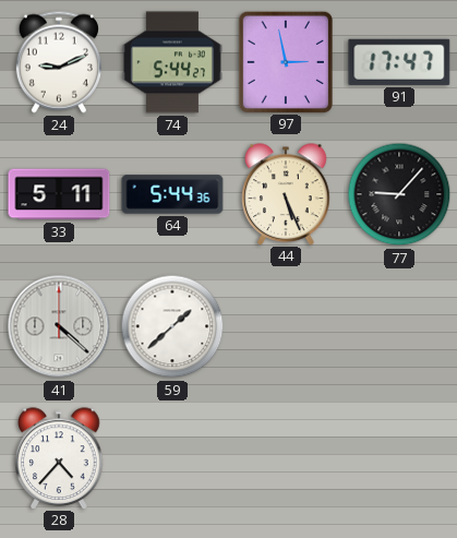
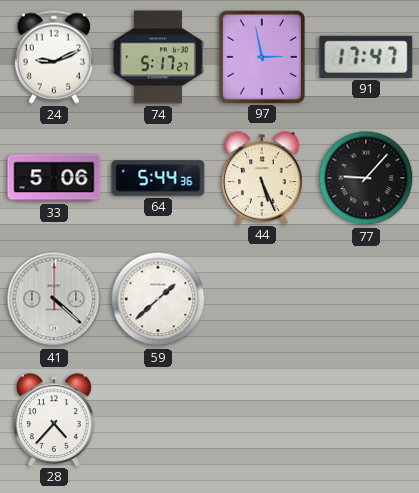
74: 5:44 -> 5:17
33: 5:11 -> 5:06
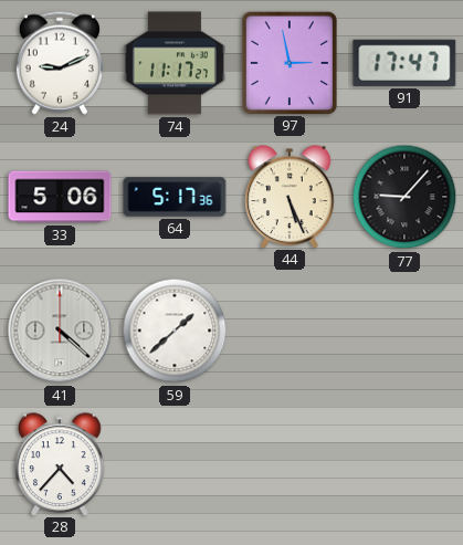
74: 5:17 -> 11:17
64: 5:44 -> 5:17
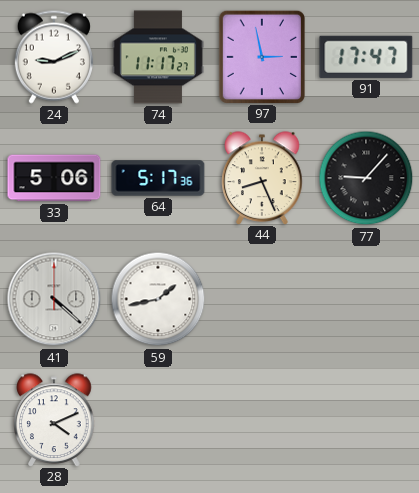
44: 5:26 -> 8:26
59: 1:38 -> 1:43
28: 4:37 -> 4:11
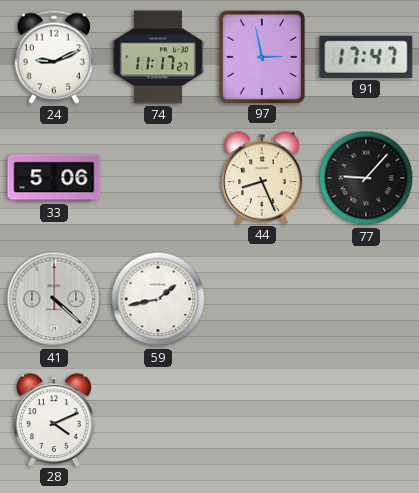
64: 5:17 -> none
